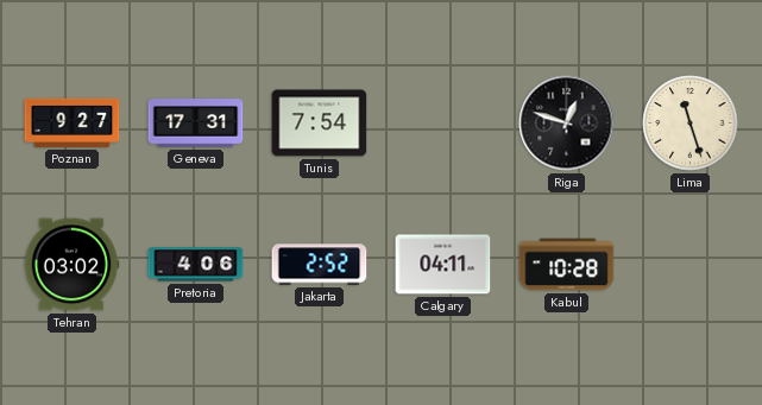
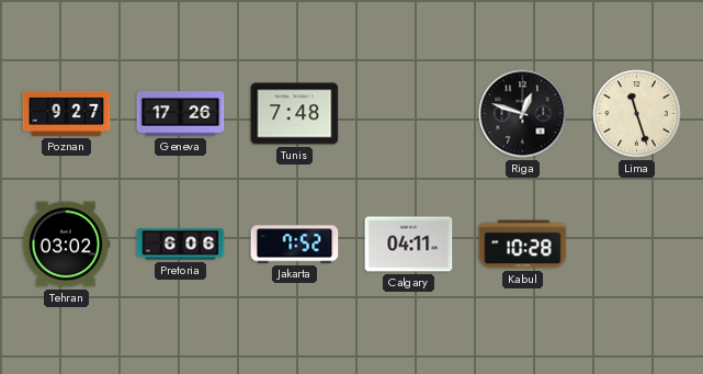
Geneva: 17:31 -> 17:26
Tunis: 7:54 -> 7:48
Pretoria: 4:06 -> 6:06
Jakarta: 2:52 -> 7:52
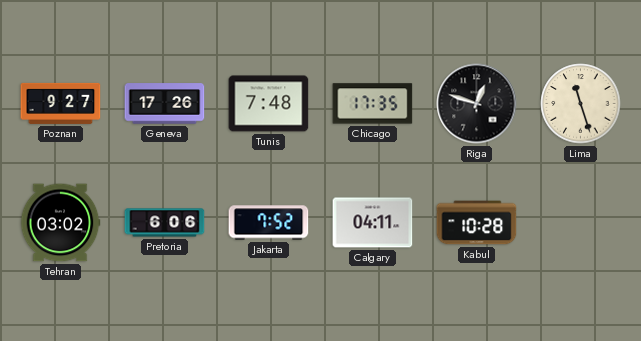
Chicago: none -> 17:35
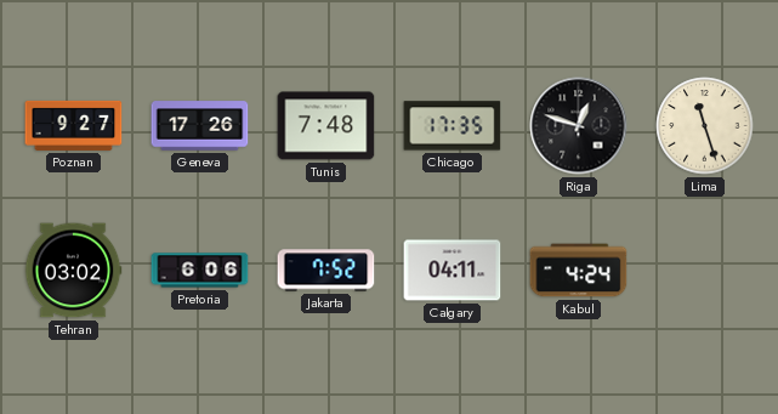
Kabul: 10:28 -> 4:24
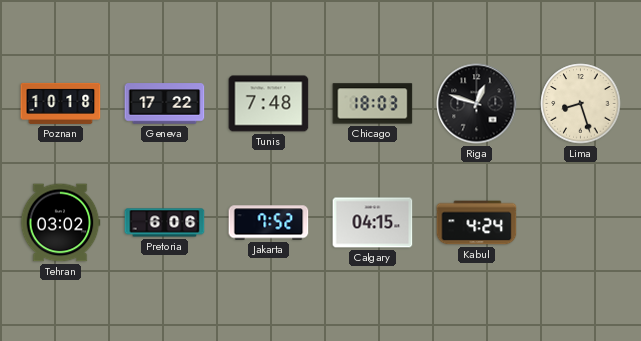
Poznan: 9:27 -> 10:18
Geneva: 17:26 -> 17:22
Chicago: 17:35 -> 18:03
Lima: 11:27 -> 8:27
Calgary: 04:11 -> 04:15
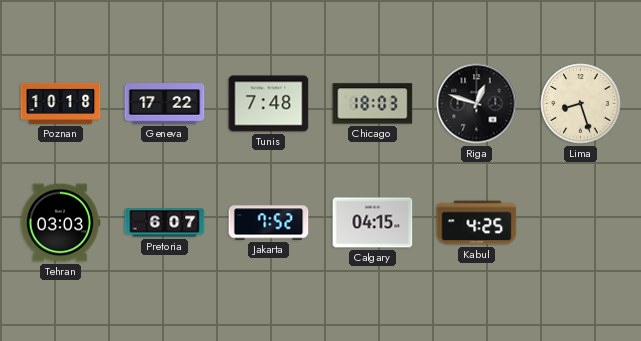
Tehran: 03:02 -> 03:03
Pretoria: 6:06 -> 6:07
Kabul: 4:24 -> 4:25
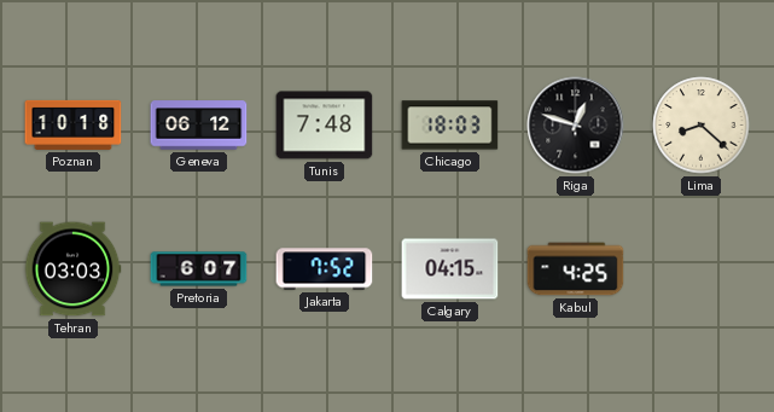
Geneva: 17:22 -> 06:12
Lima: 8:27 -> 8:22
